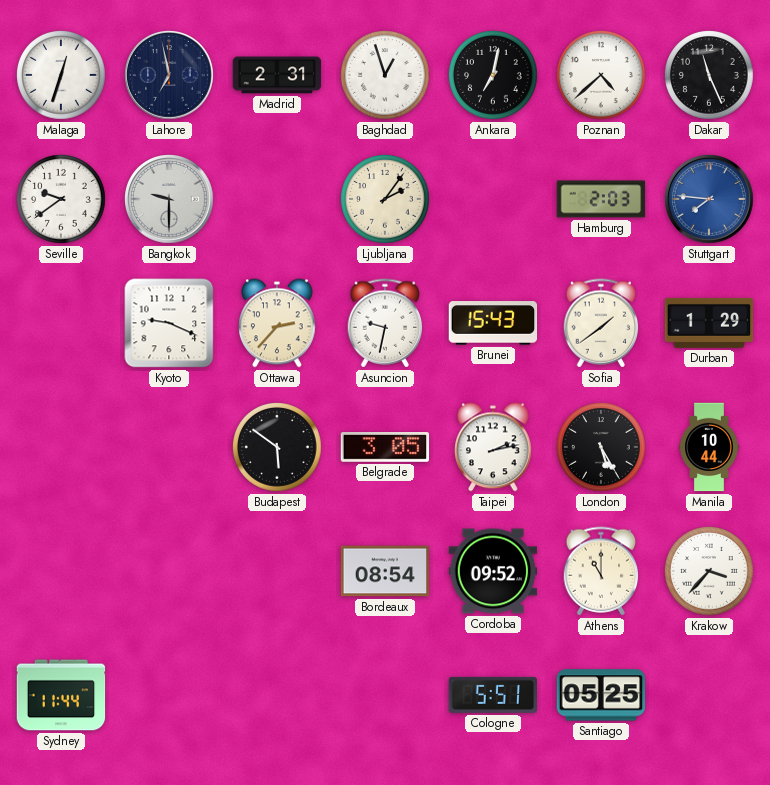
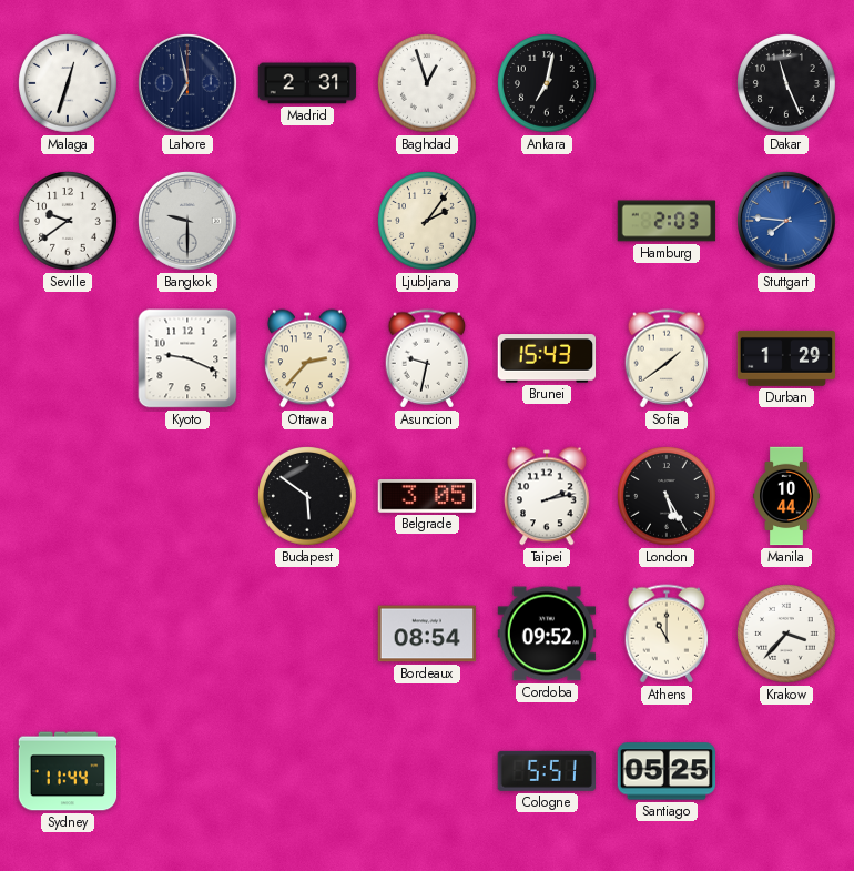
Poznan: 4:38 -> none
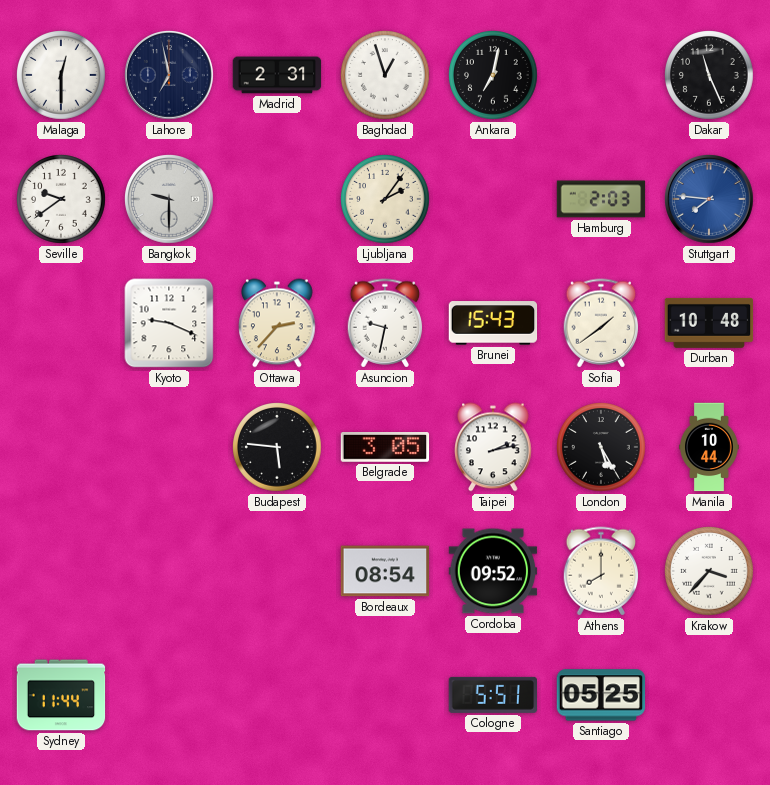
Malaga: 12:33 -> 12:30
Durban: 1:29 -> 10:48
Budapest: 5:51 -> 5:46
Athens: 11:00 -> 8:00
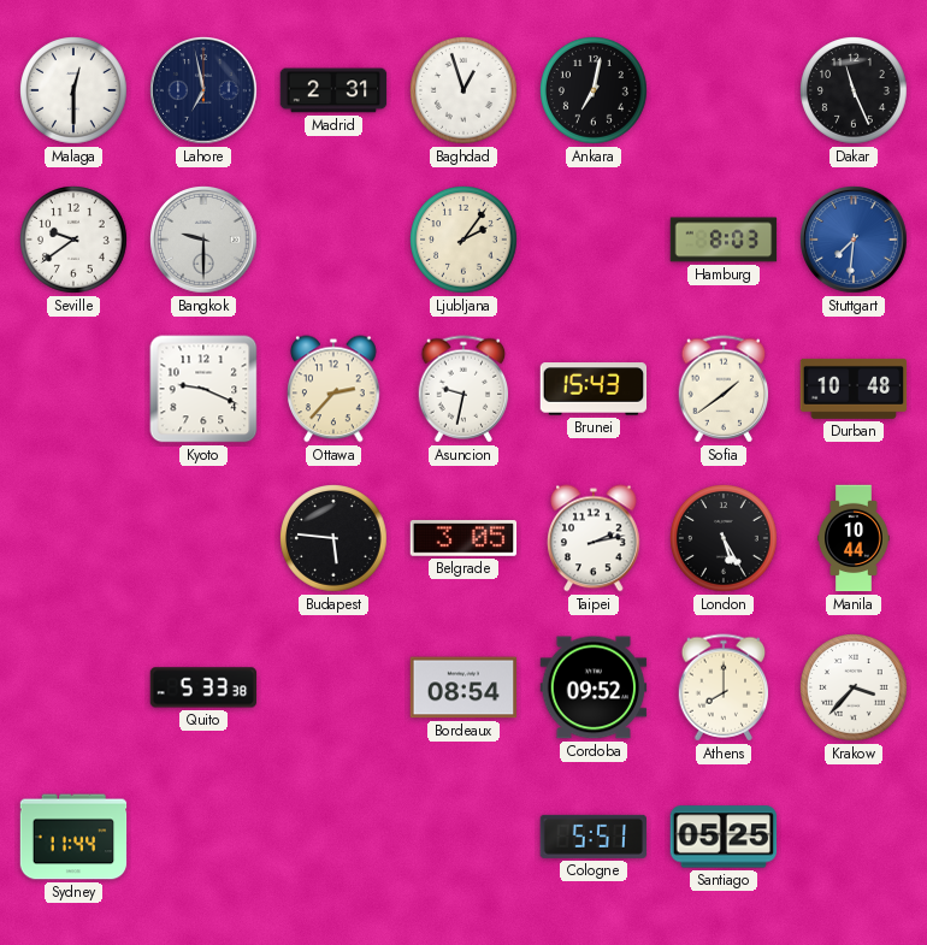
Hamburg: 2:03 -> 8:03
Stuttgart: 7:46 -> 7:31
Quito: none -> 5:33
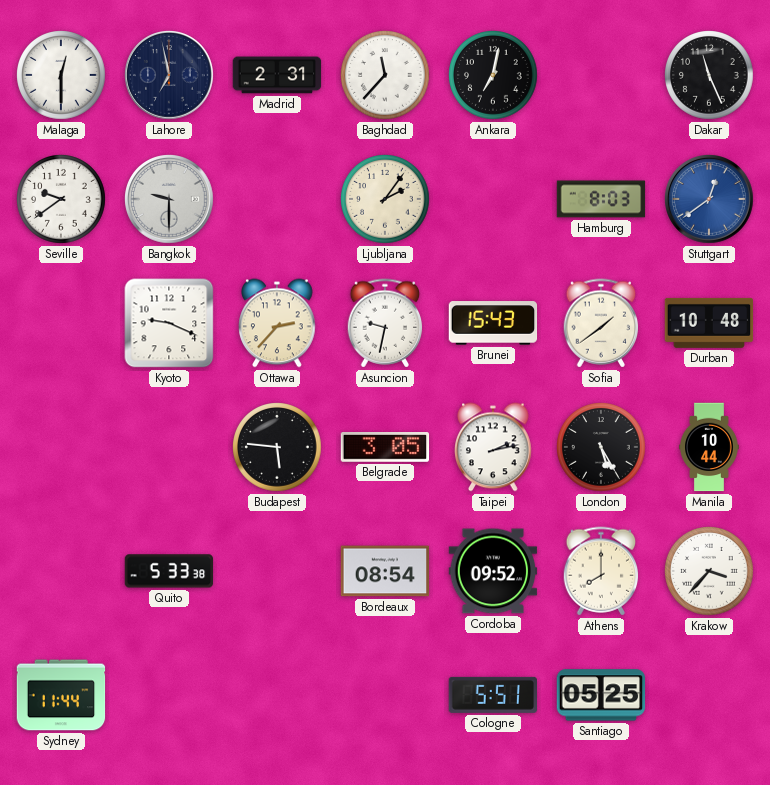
Baghdad: 12:57 -> 11:37
Stuttgart: 7:31 -> 12:39
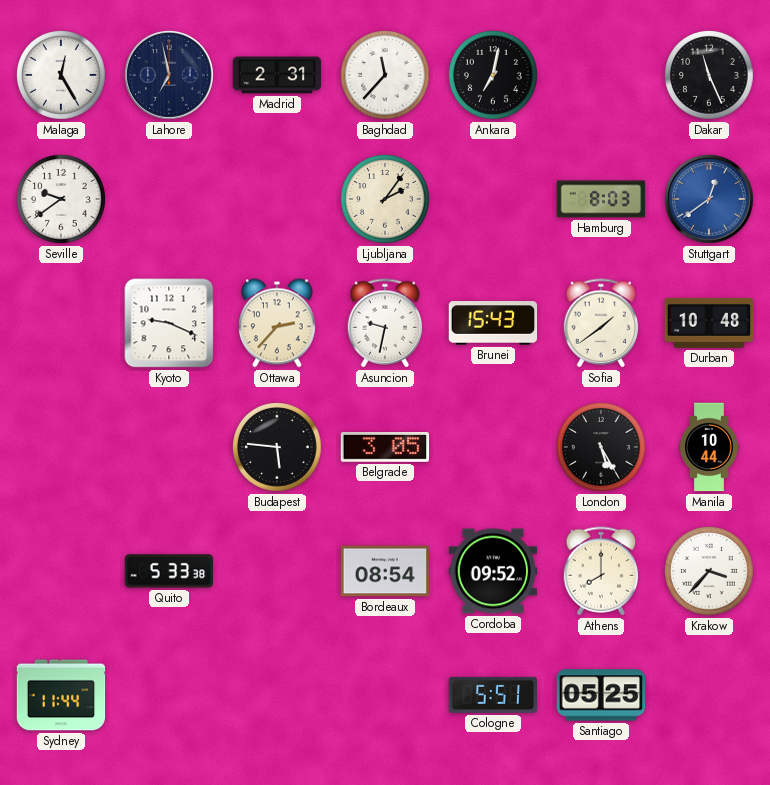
Malaga: 12:30 -> 12:25
Bangkok: 9:30 -> none
Taipei: 2:13 -> none
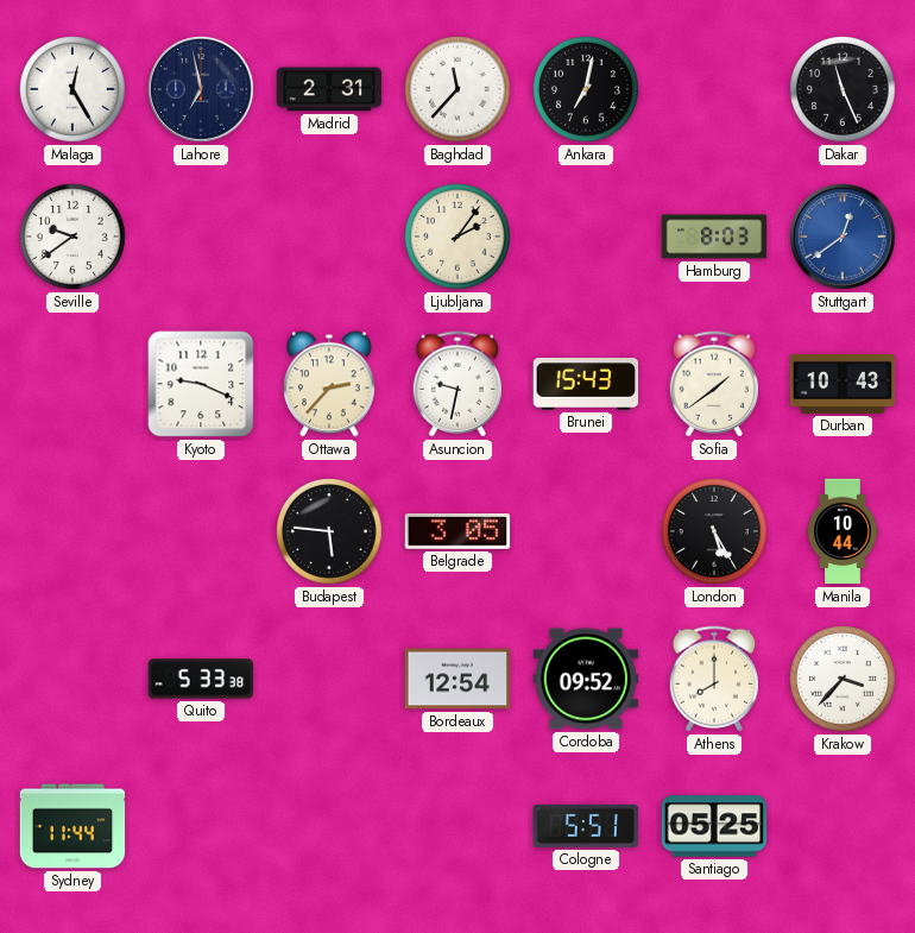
Durban: 10:48 -> 10:43
Bordeaux: 08:54 -> 12:54
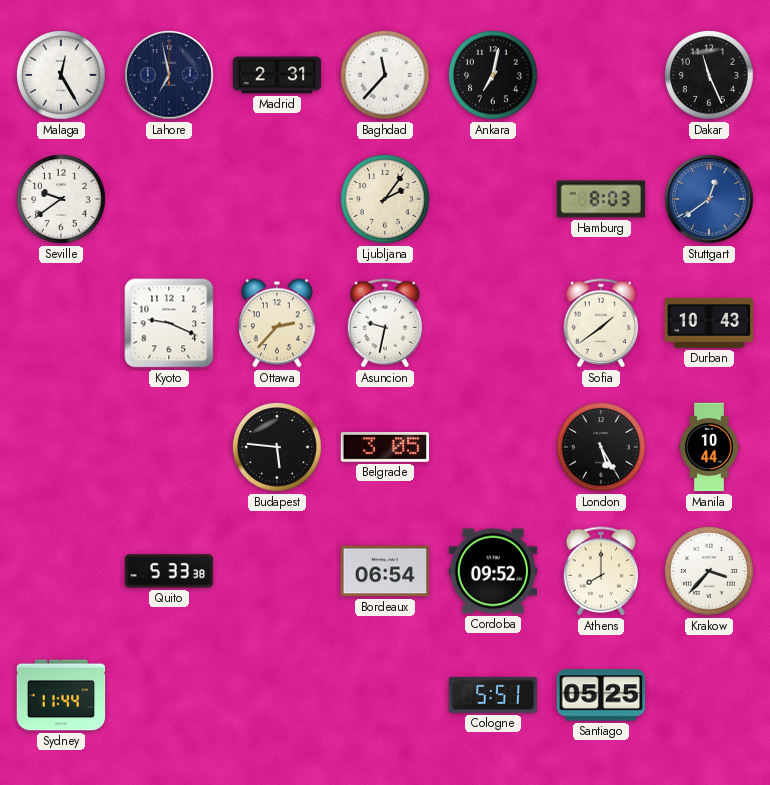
Brunei: 15:43 -> none
Bordeaux: 12:54 -> 06:54
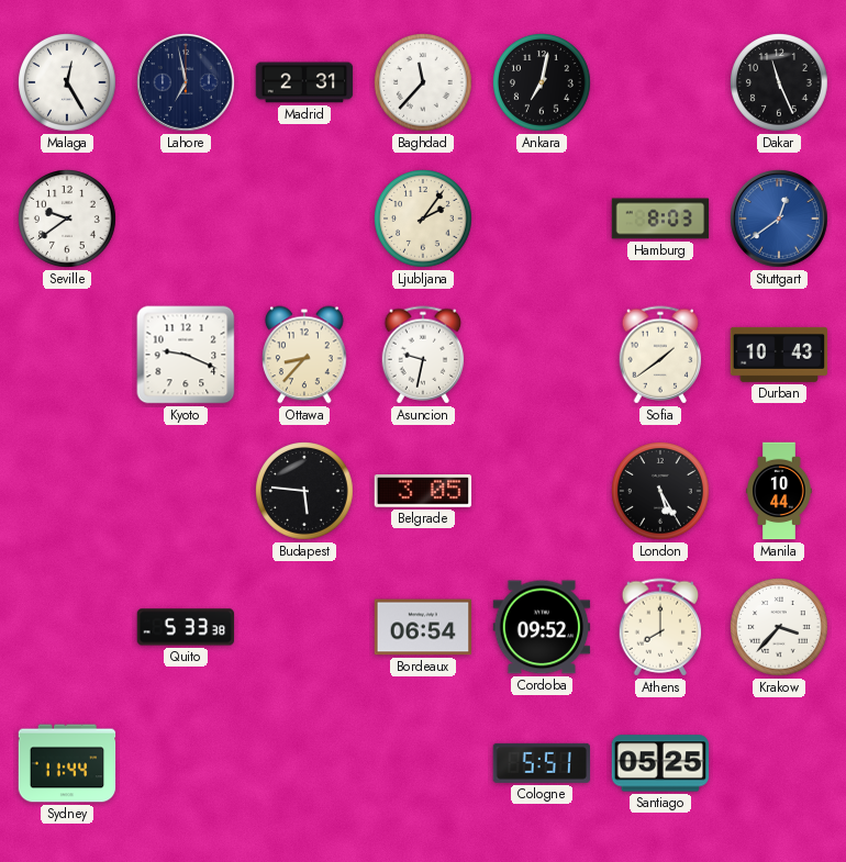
Ottawa: 2:37 -> 8:37
